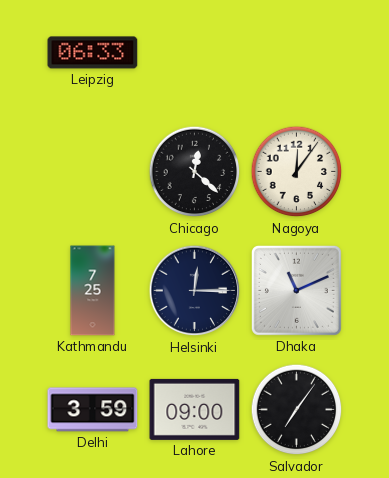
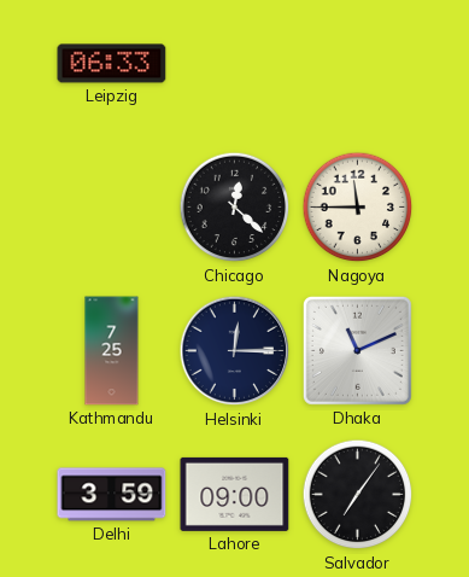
Nagoya: 12:06 -> 11:45
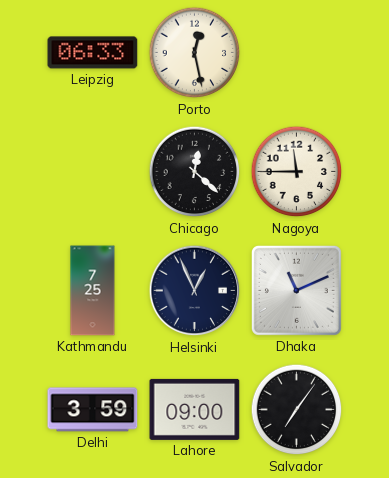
Porto: none -> 12:28
Helsinki: 12:15 -> 12:56
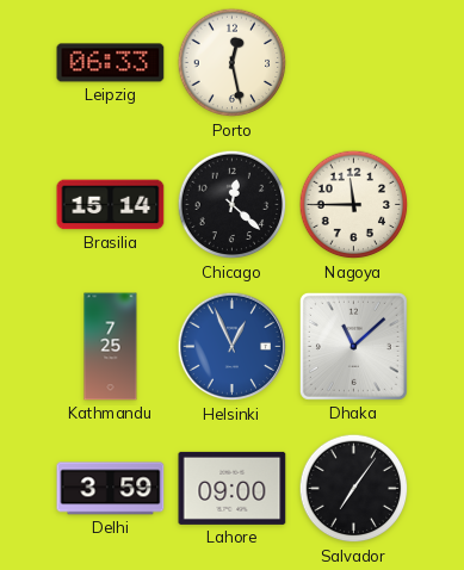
Brasilia: none -> 15:14
Helsinki dial: navy -> blue
Dhaka: 11:11 -> 11:08
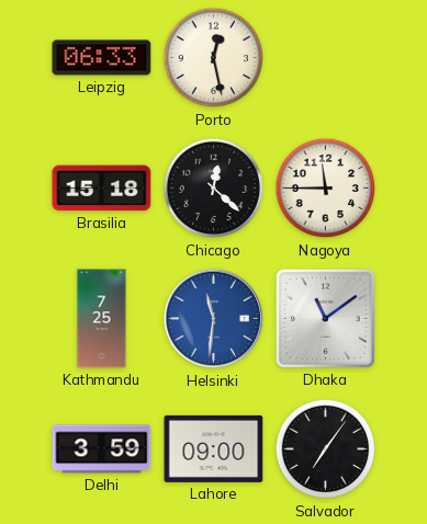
Brasilia: 15:14 -> 15:18
Helsinki: 12:56 -> 11:31
Dhaka: 11:08 -> 11:09
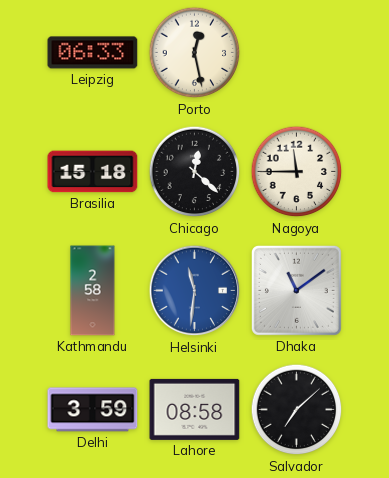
Kathmandu: 7:25 -> 2:58
Lahore: 09:00 -> 08:58
Salvador: 7:06 -> 7:08
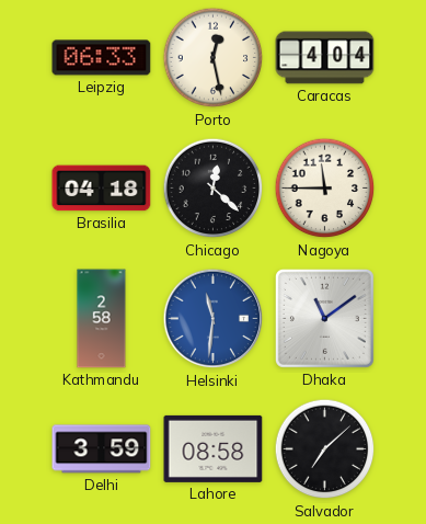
Caracas: none -> 4:04
Brasilia: 15:18 -> 04:18
